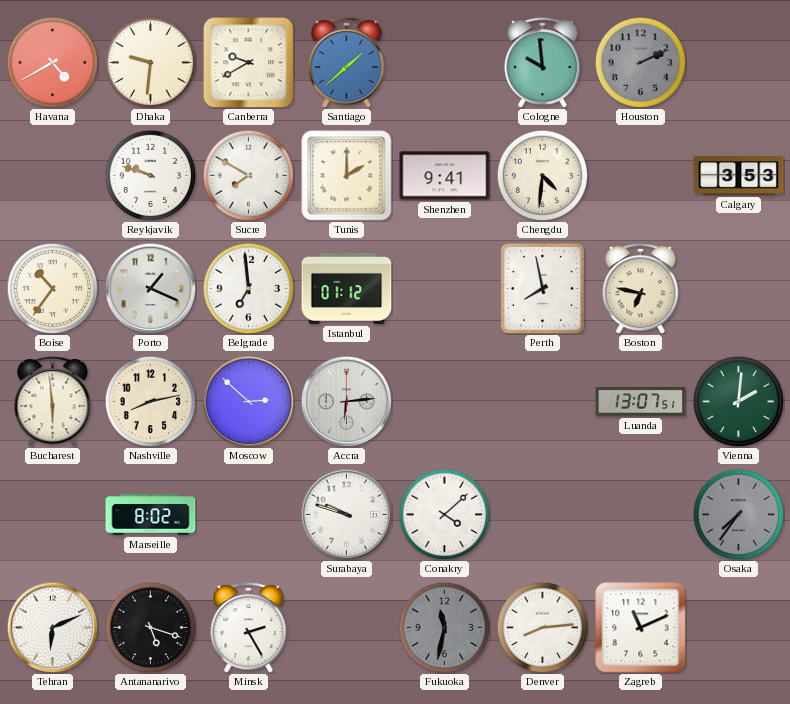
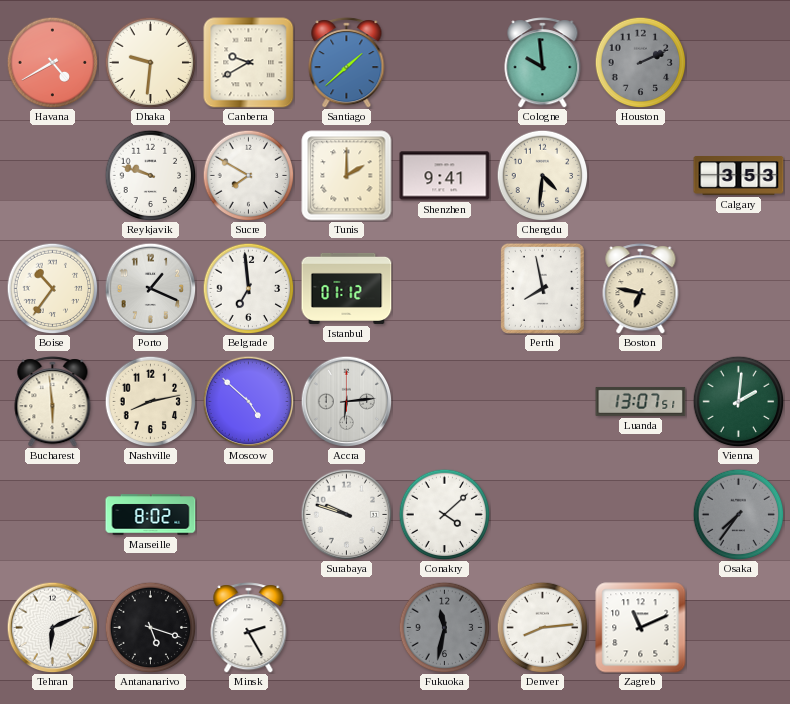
Moscow: 2:52 -> 4:52
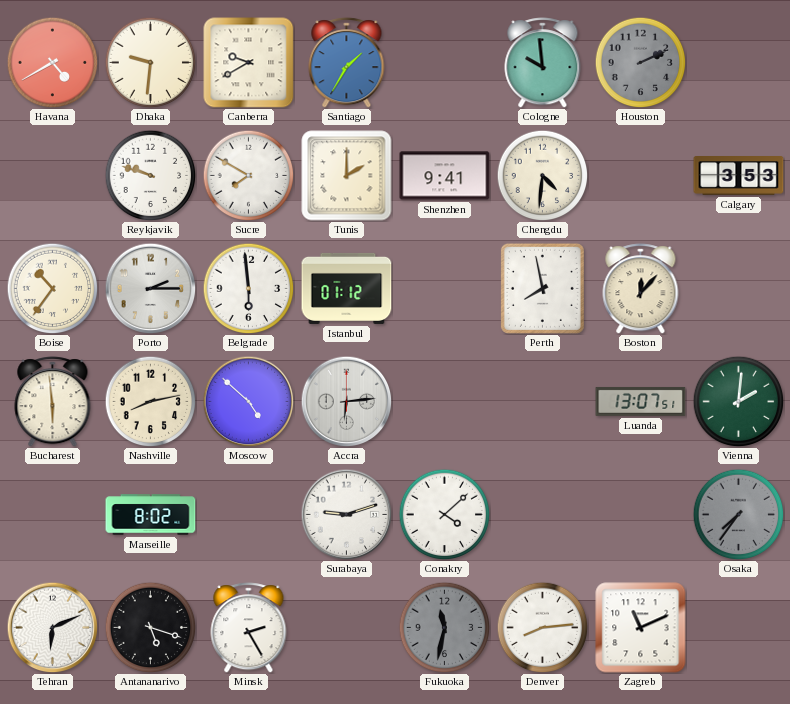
Santiago: 1:38 -> 1:35
Porto: 1:19 -> 2:15
Belgrade: 6:59 -> 5:59
Boston: 6:47 -> 12:07
Surabaya: 9:48 -> 9:12
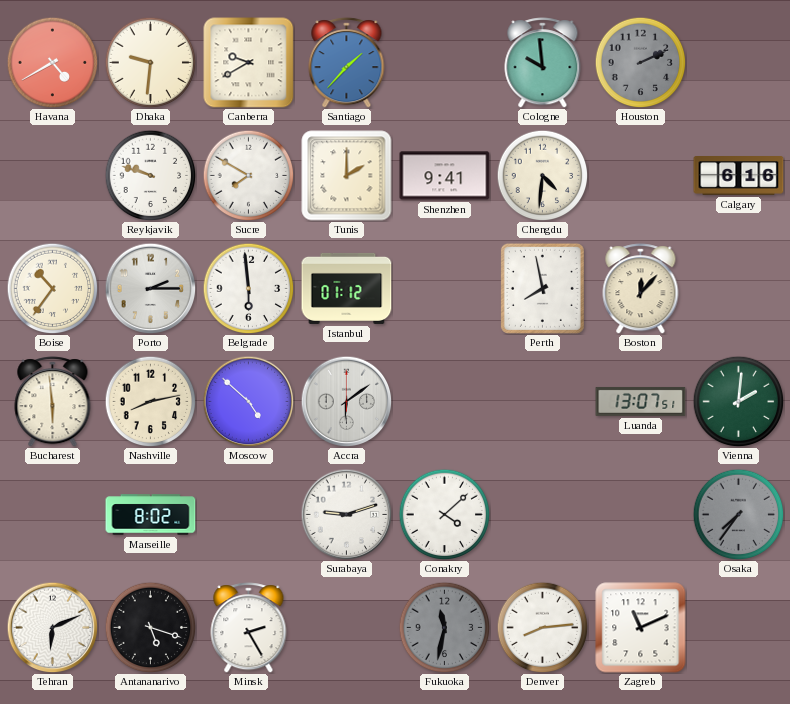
Santiago: 1:35 -> 1:37
Calgary: 3:53 -> 6:16
Accra: 6:14 -> 6:09
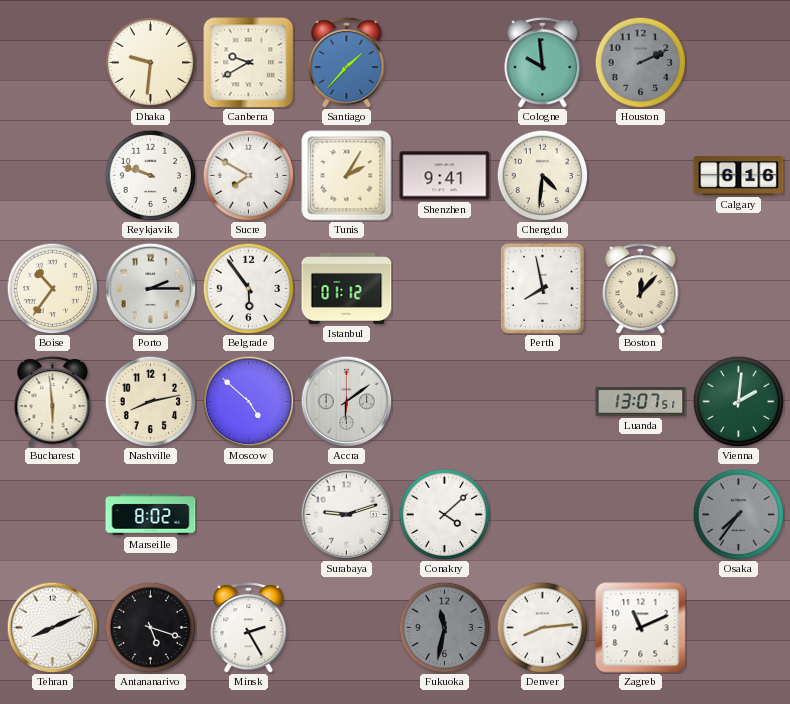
Havana: 4:40 -> none
Tunis: 2:00 -> 2:05
Belgrade: 5:59 -> 5:54
Tehran: 6:11 -> 8:11
